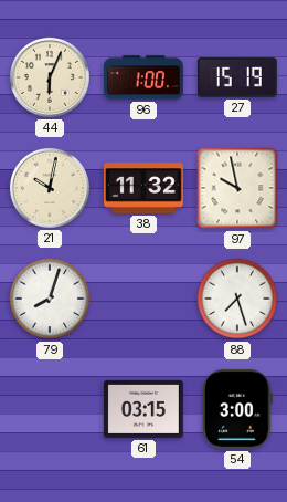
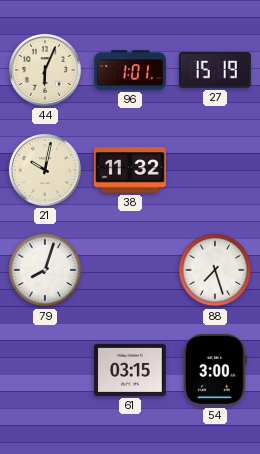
96: 1:00 -> 1:01
97: 9:58 -> none
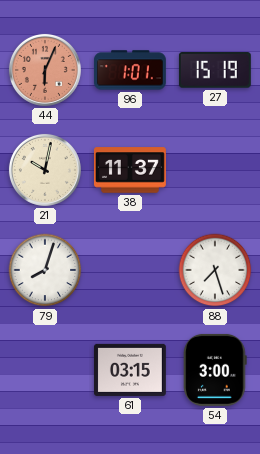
44 dial: cream -> salmon
38: 11:32 -> 11:37
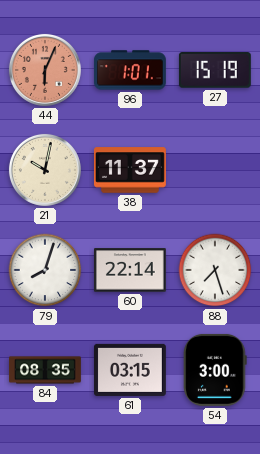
60: none -> 22:14
84: none -> 08:35
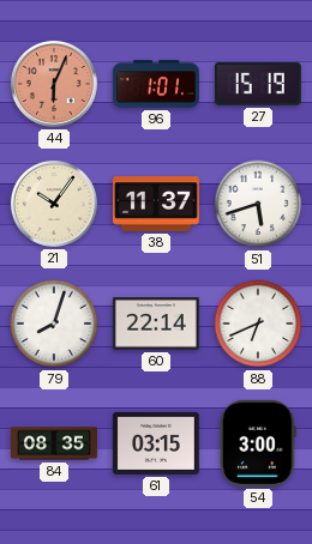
21: 10:02 -> 10:06
51: none -> 5:42
88: 7:27 -> 6:41
